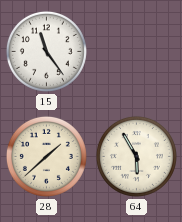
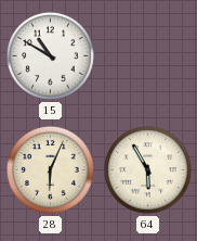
15: 11:24 -> 10:50
28: 1:38 -> 6:04
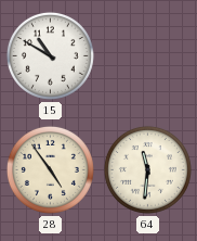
28: 6:04 -> 4:54
64: 5:55 -> 11:31
